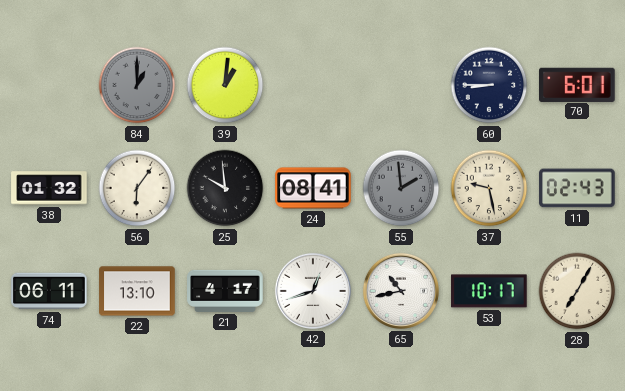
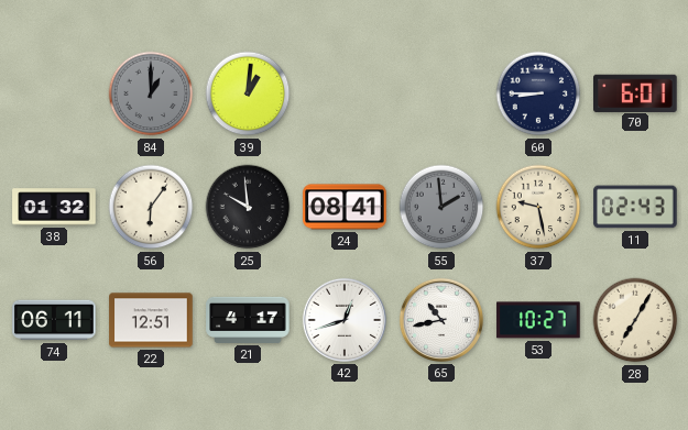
22: 13:10 -> 12:51
53: 10:17 -> 10:27
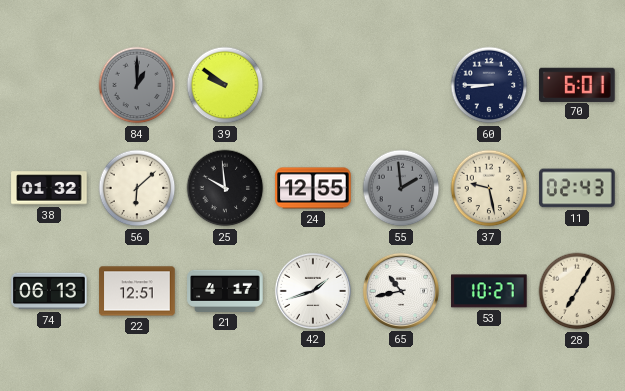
39: 1:01 -> 9:51
56: 6:06 -> 6:08
24: 08:41 -> 12:55
74: 06:11 -> 06:13
42: 12:42 -> 1:42
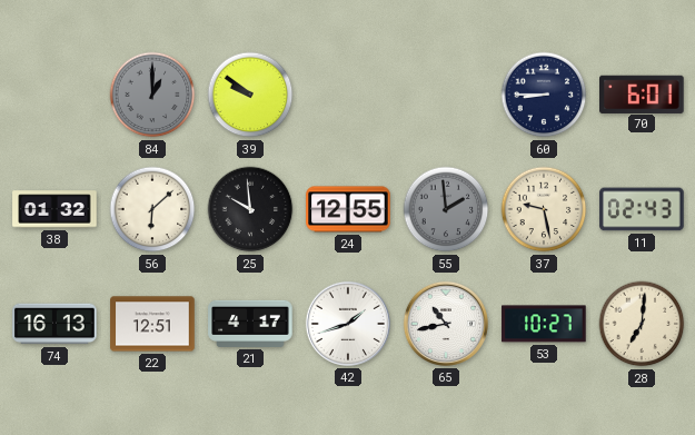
74: 06:13 -> 16:13
28: 7:05 -> 7:01
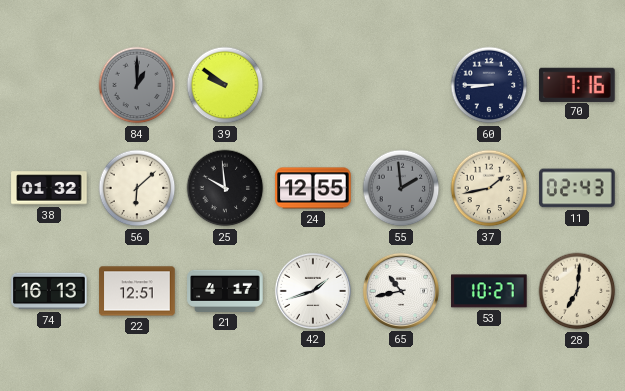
70: 6:01 -> 7:16
37: 9:28 -> 1:43
